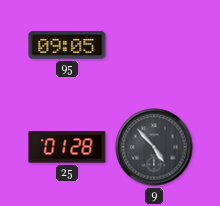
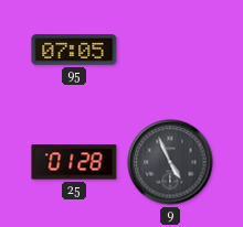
95: 09:05 -> 07:05
9: 4:53 -> 4:56
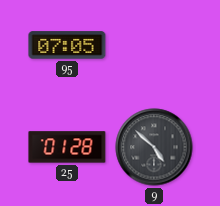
9: 4:56 -> 4:52
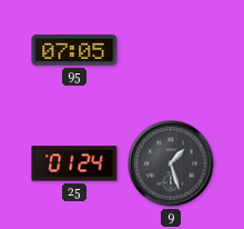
25: 01:28 -> 01:24
9: 4:52 -> 1:27
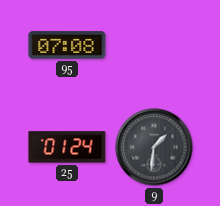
95: 07:05 -> 07:08
9: 1:27 -> 1:31
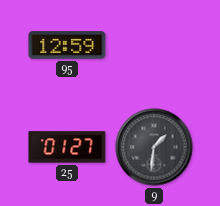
95: 07:08 -> 12:59
25: 01:24 -> 01:27
